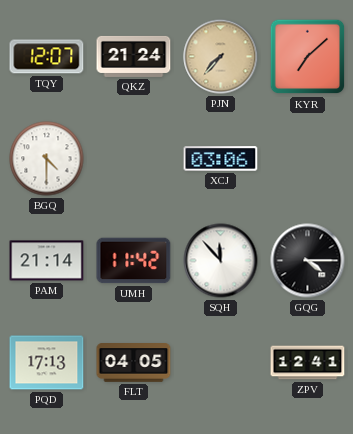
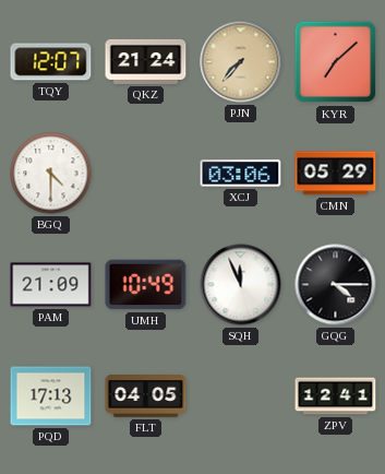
CMN: none -> 05:29
PAM: 21:14 -> 21:09
UMH: 11:42 -> 10:49
SQH: 11:53 -> 11:56
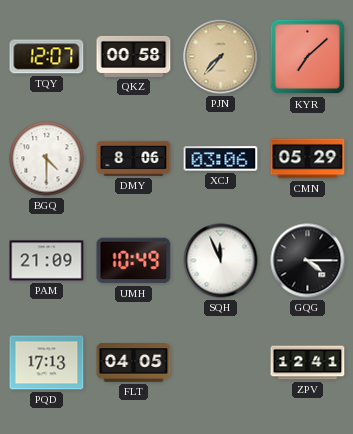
QKZ: 21:24 -> 00:58
DMY: none -> 8:06
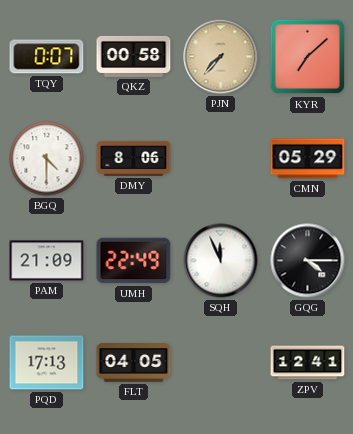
TQY: 12:07 -> 0:07
XCJ: 03:06 -> none
UMH: 10:49 -> 22:49
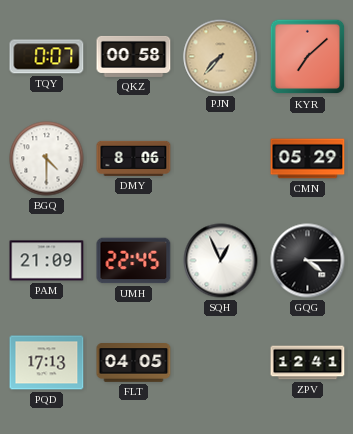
UMH: 22:49 -> 22:45
SQH: 11:56 -> 12:56
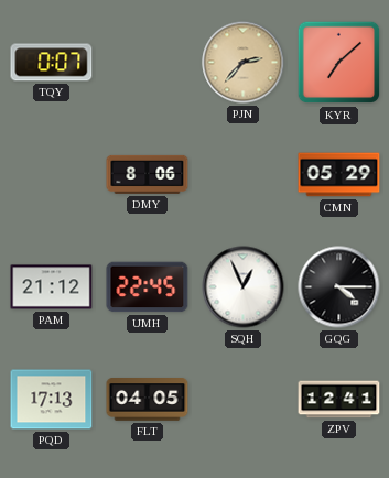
QKZ: 00:58 -> none
PJN: 7:37 -> 2:37
BGQ: 4:30 -> none
PAM: 21:09 -> 21:12
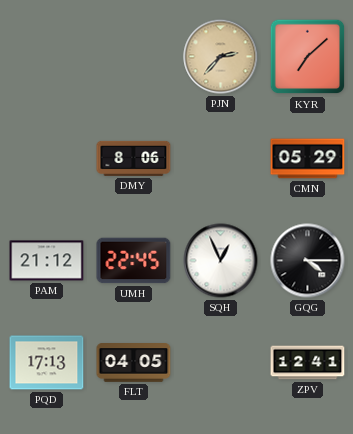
TQY: 0:07 -> none
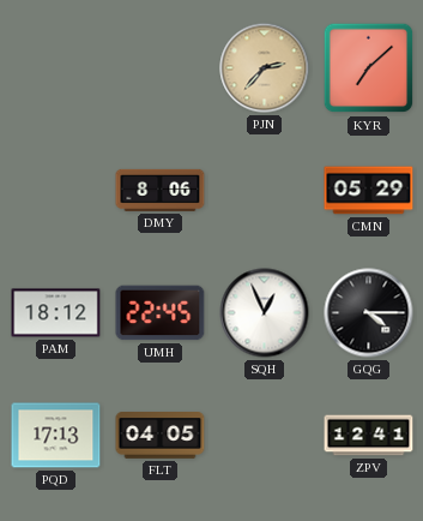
PAM: 21:12 -> 18:12
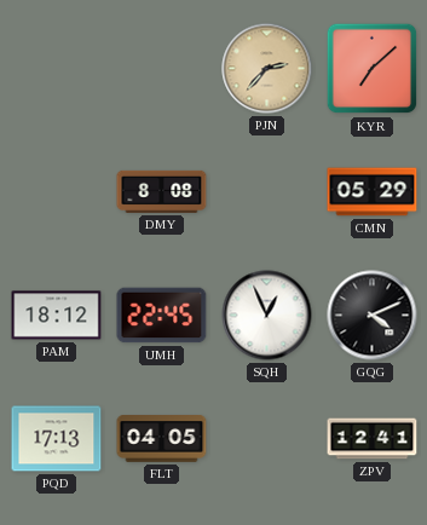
DMY: 8:06 -> 8:08
GQG: 4:15 -> 4:11
